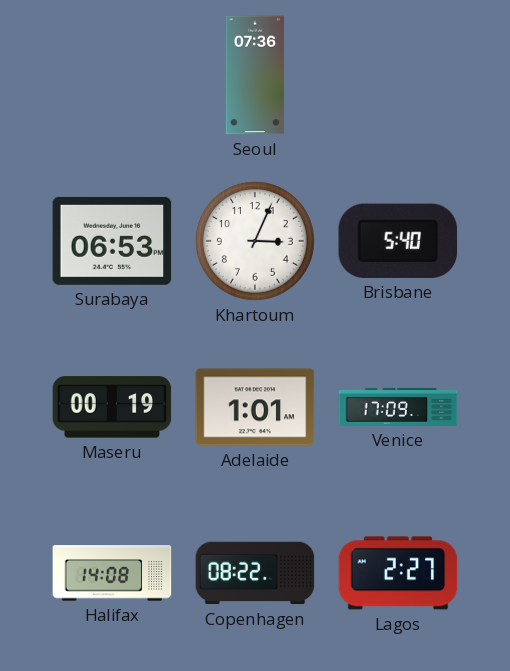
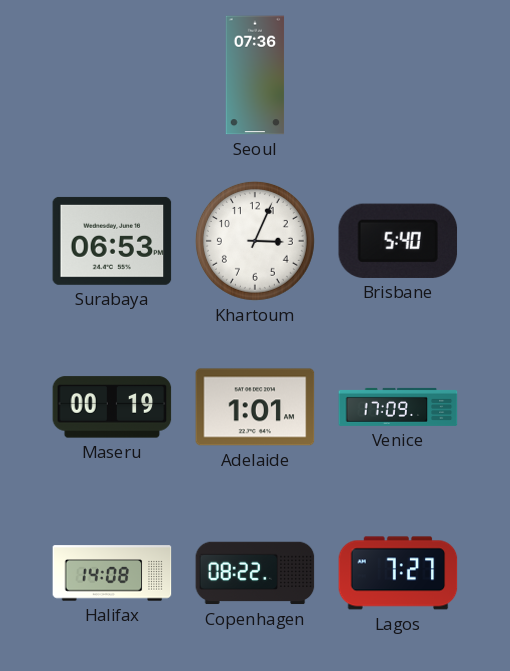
Lagos: 2:27 -> 7:27
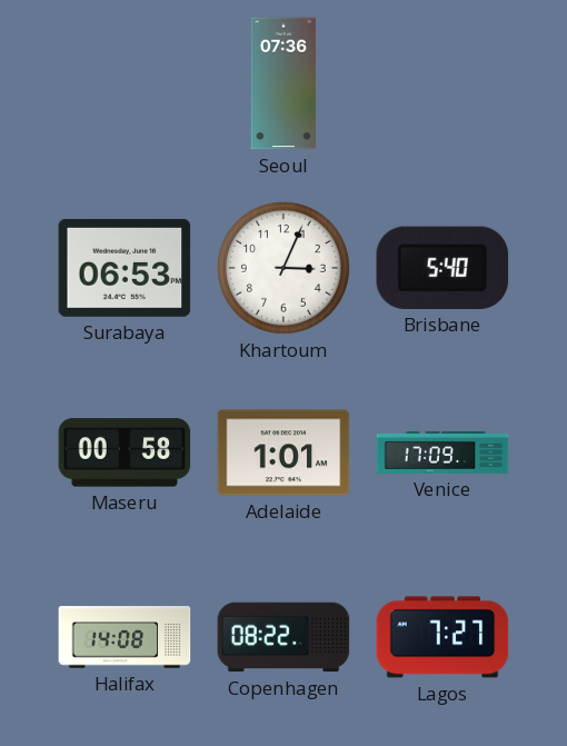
Maseru: 00:19 -> 00:58
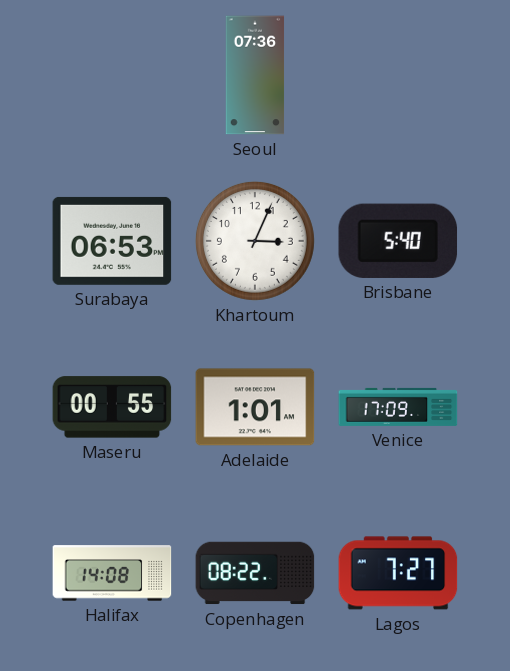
Maseru: 00:58 -> 00:55
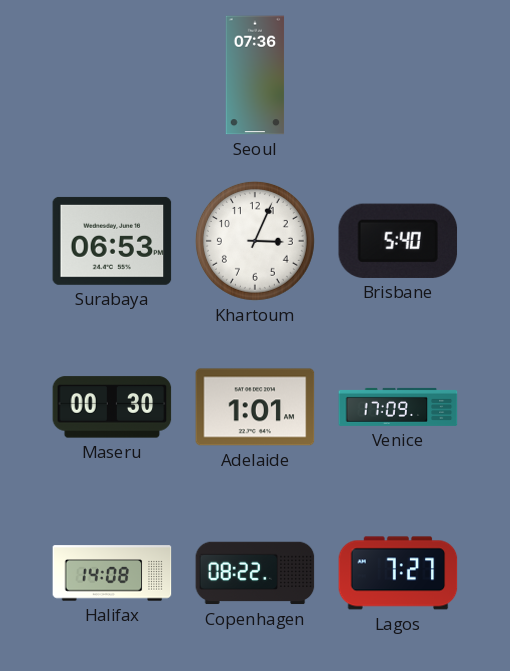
Maseru: 00:55 -> 00:30
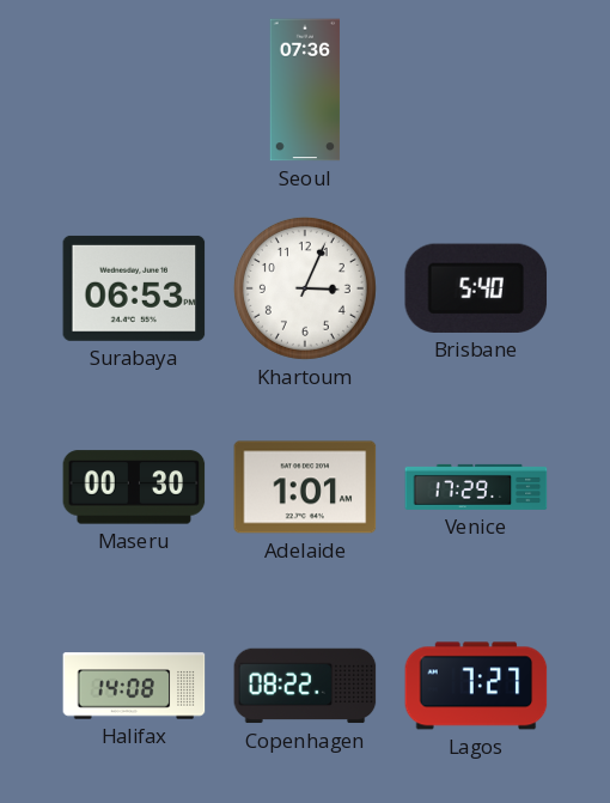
Venice: 17:09 -> 17:29
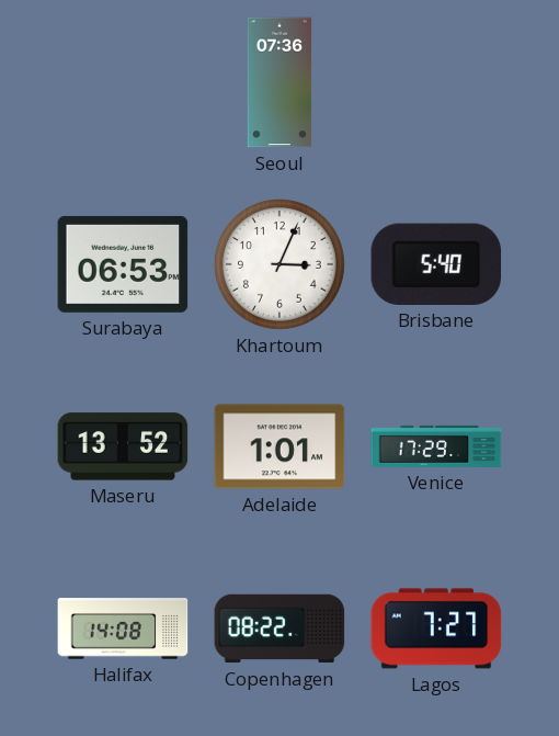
Maseru: 00:30 -> 13:52
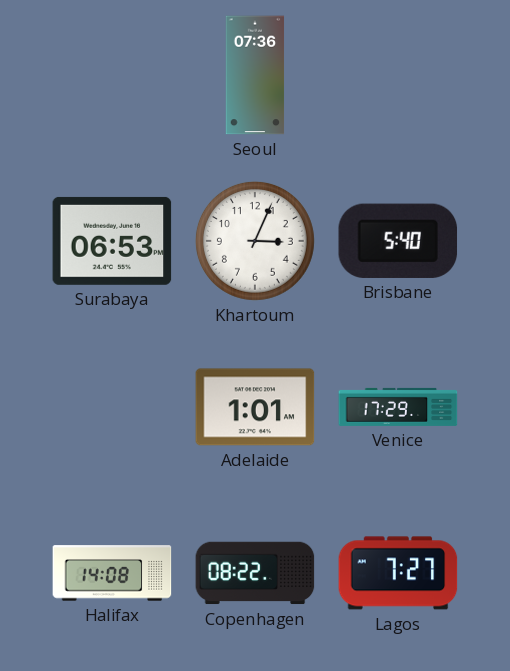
Maseru: 13:52 -> none
